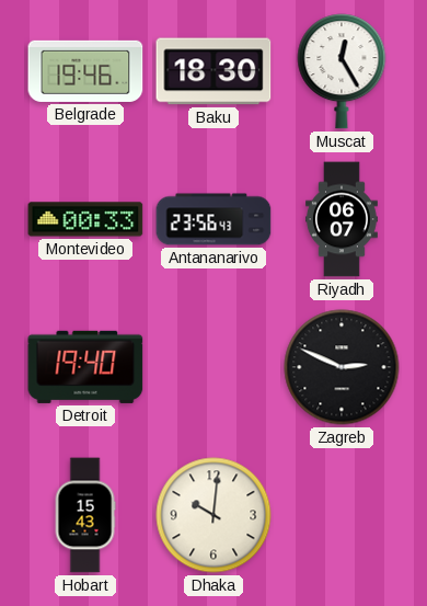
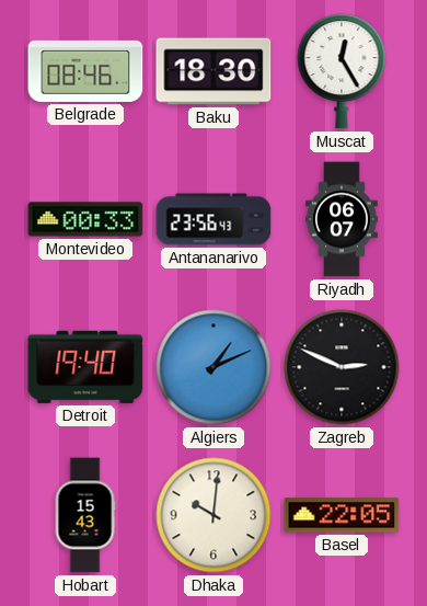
Belgrade: 19:46 -> 08:46
Algiers: none -> 1:11
Basel: none -> 22:05
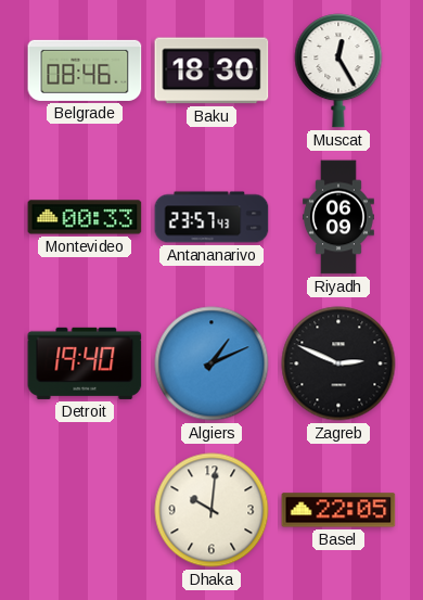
Antananarivo: 23:56 -> 23:57
Riyadh: 06:07 -> 06:09
Hobart: 15:43 -> none
